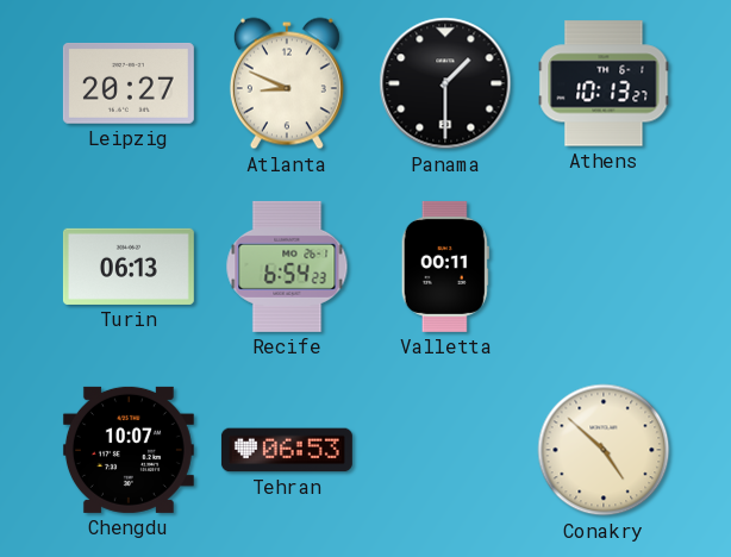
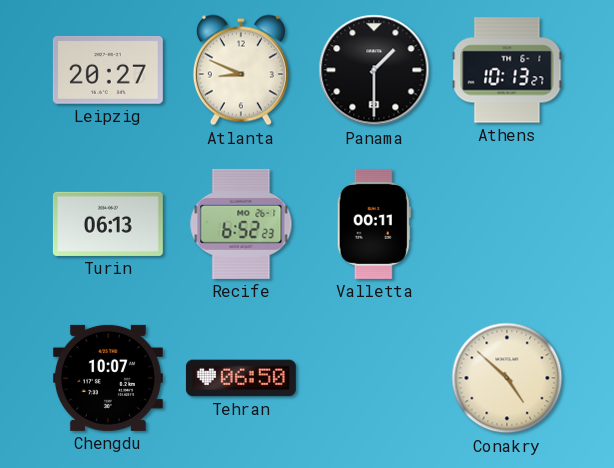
Recife: 6:54 -> 6:52
Tehran: 06:53 -> 06:50
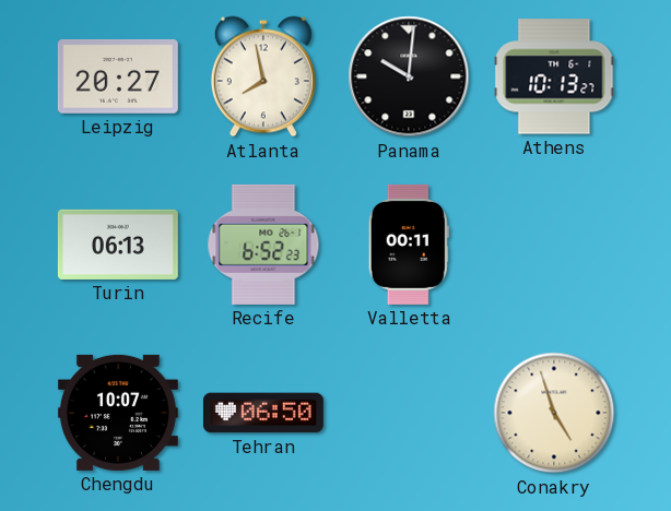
Atlanta: 8:49 -> 7:58
Panama: 1:30 -> 10:01
Conakry: 4:52 -> 4:57
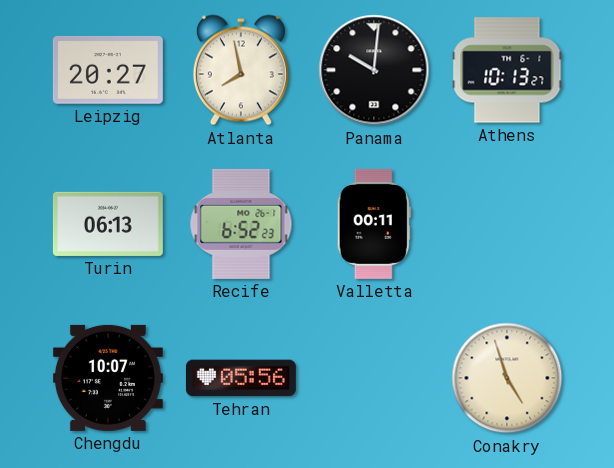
Tehran: 06:50 -> 05:56
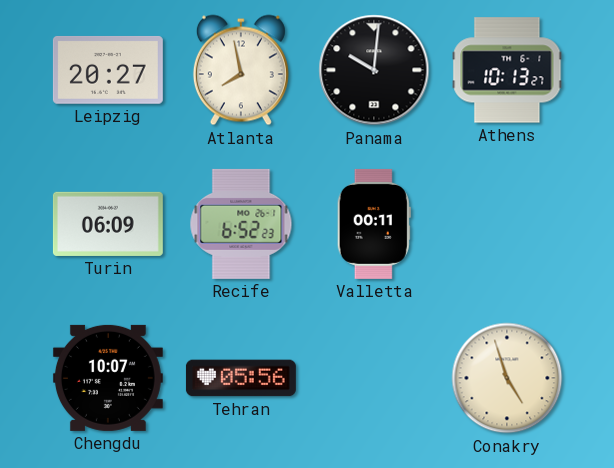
Turin: 06:13 -> 06:09
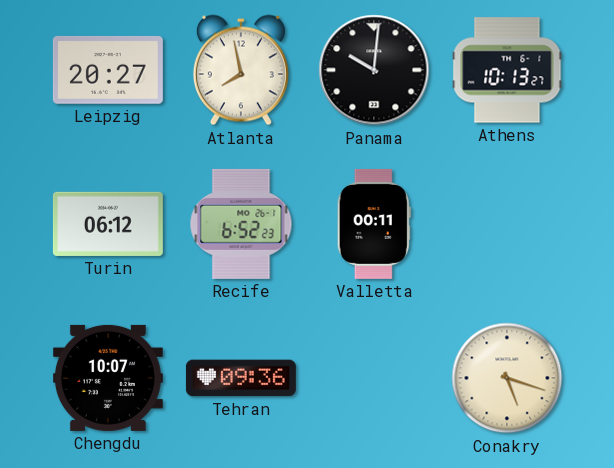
Turin: 06:09 -> 06:12
Tehran: 05:56 -> 09:36
Conakry: 4:57 -> 5:18
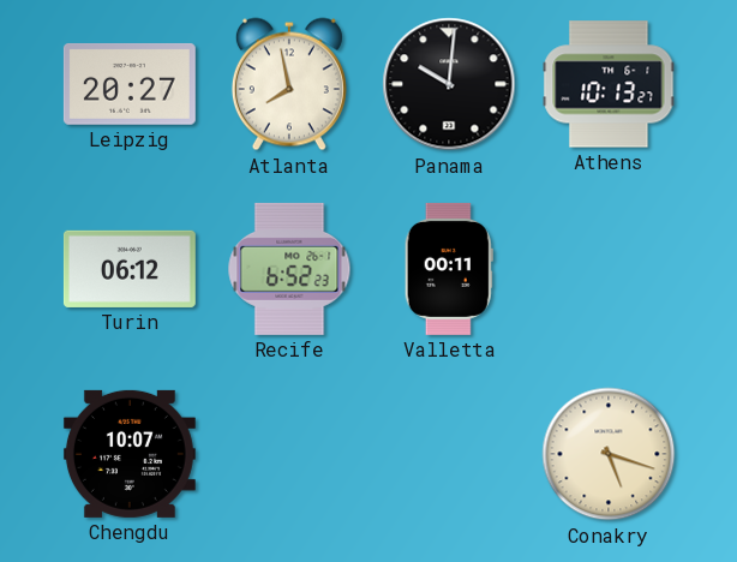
Tehran: 09:36 -> none
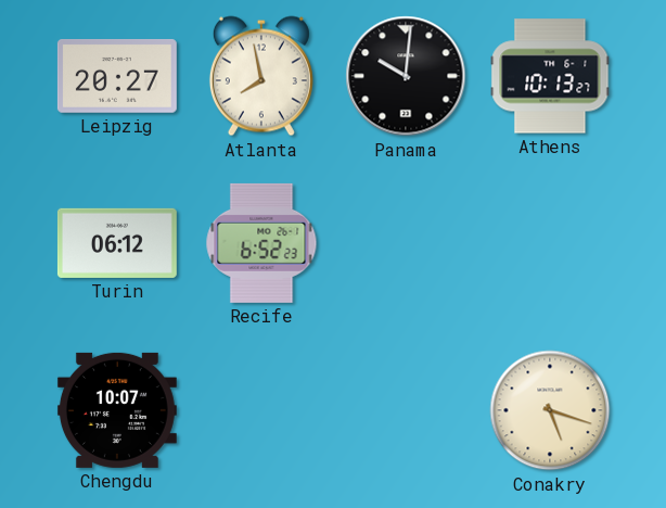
Valletta: 00:11 -> none
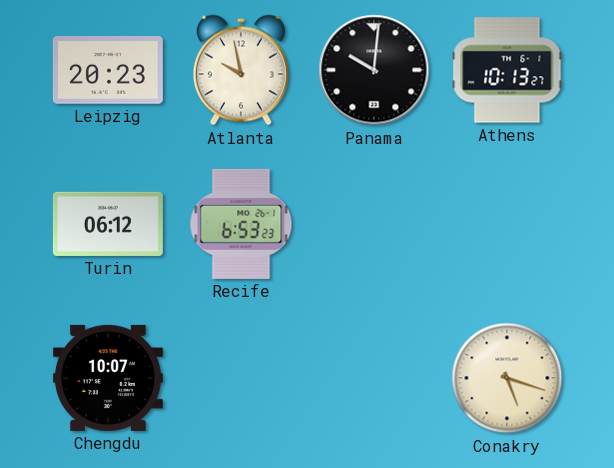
Leipzig: 20:27 -> 20:23
Atlanta: 7:58 -> 9:58
Recife: 6:52 -> 6:53
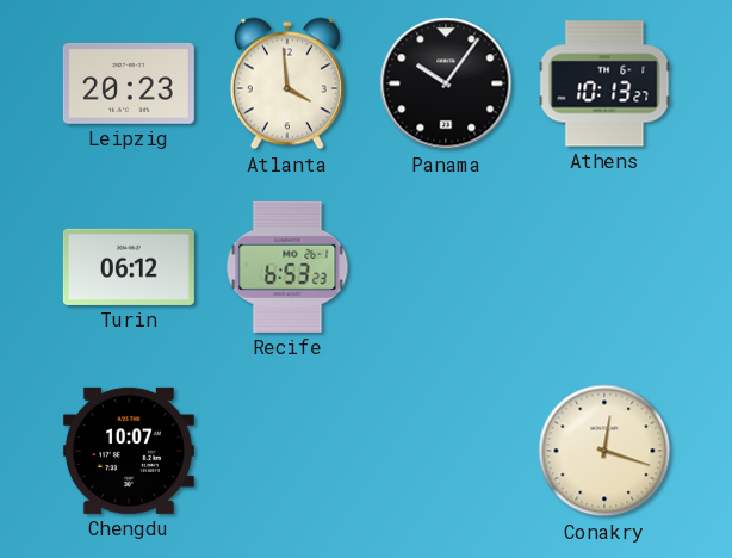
Atlanta: 9:58 -> 3:59
Panama: 10:01 -> 10:06
Conakry: 5:18 -> 12:18
